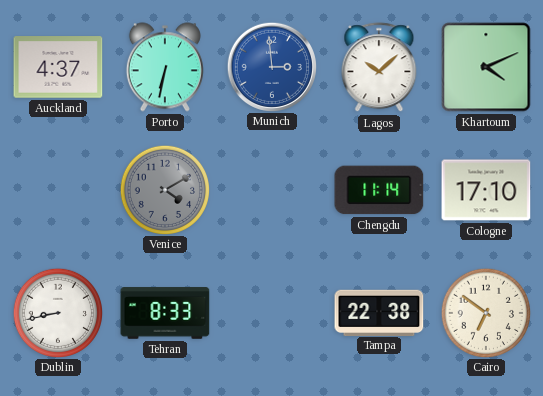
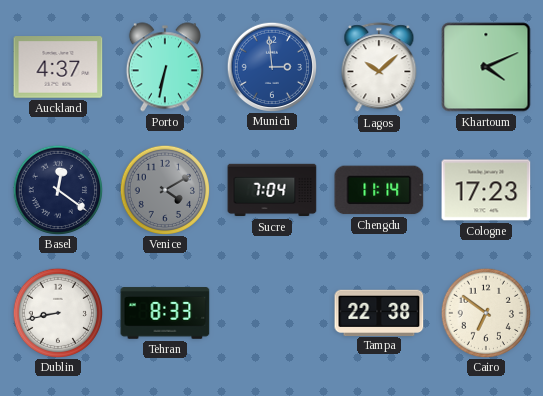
Basel: none -> 12:21
Sucre: none -> 7:04
Cologne: 17:10 -> 17:23
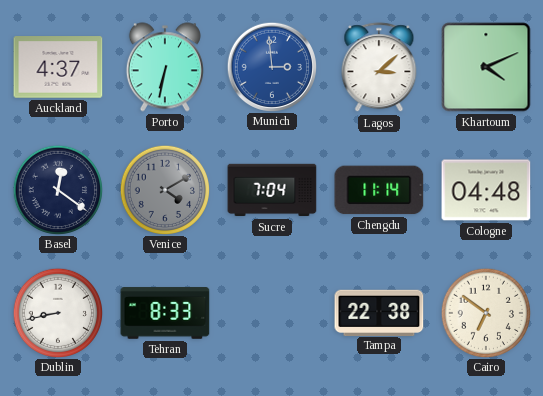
Lagos: 10:08 -> 3:08
Cologne: 17:23 -> 04:48
